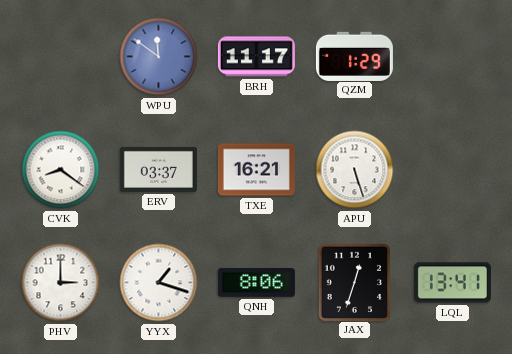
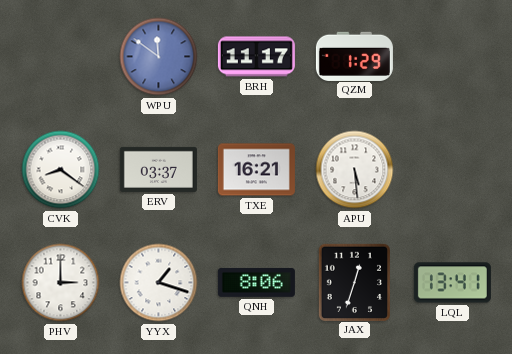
APU: 5:27 -> 5:29
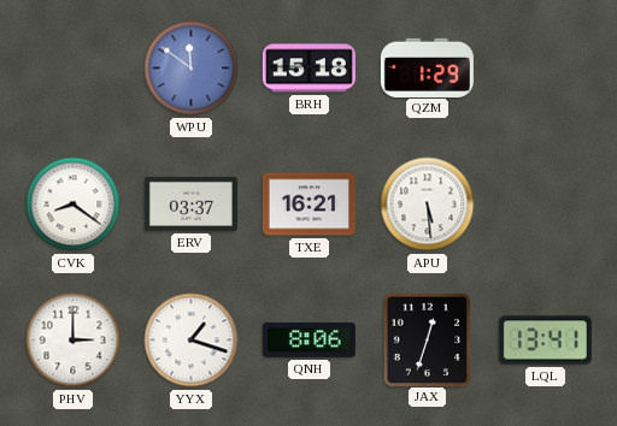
BRH: 11:17 -> 15:18
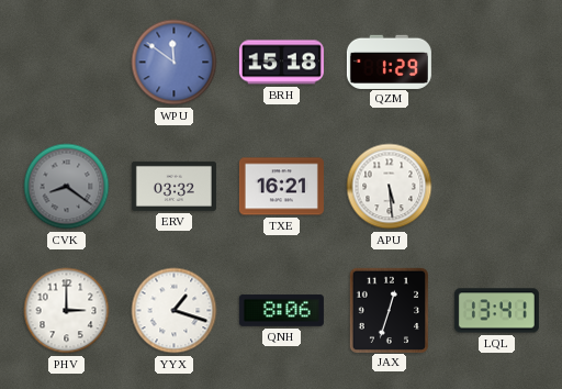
CVK dial: white -> grey
ERV: 03:37 -> 03:32
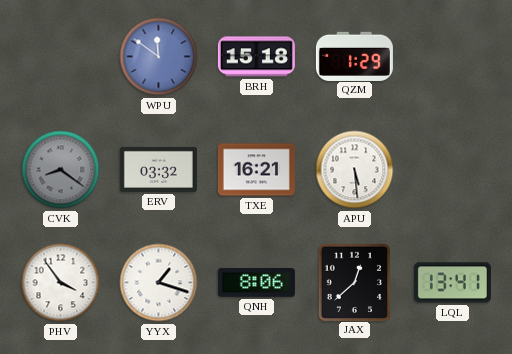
PHV: 3:00 -> 3:54
JAX: 12:33 -> 12:38
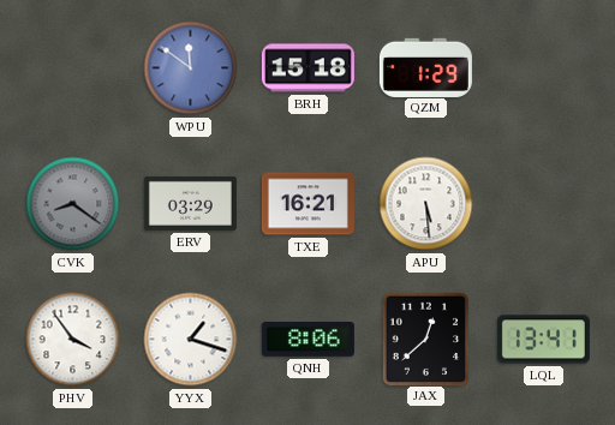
ERV: 03:32 -> 03:29
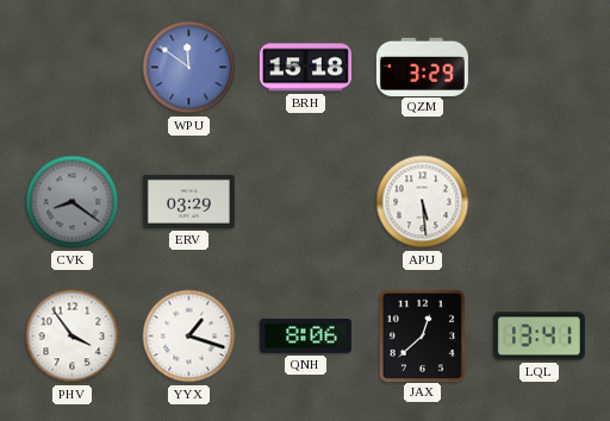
QZM: 1:29 -> 3:29
TXE: 16:21 -> none
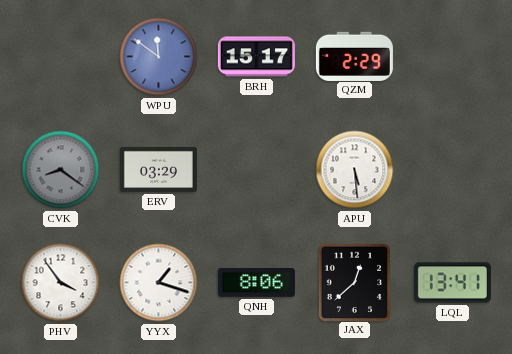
BRH: 15:18 -> 15:17
QZM: 3:29 -> 2:29
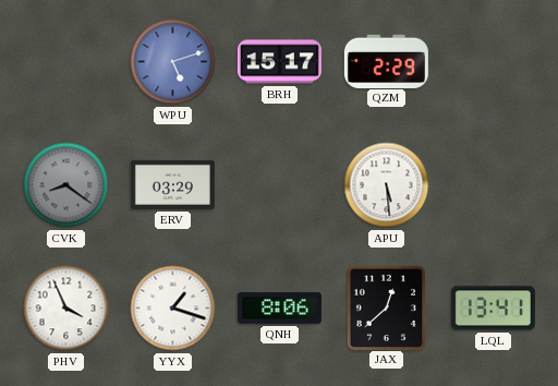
WPU: 11:51 -> 5:12
PHV: 3:54 -> 3:56
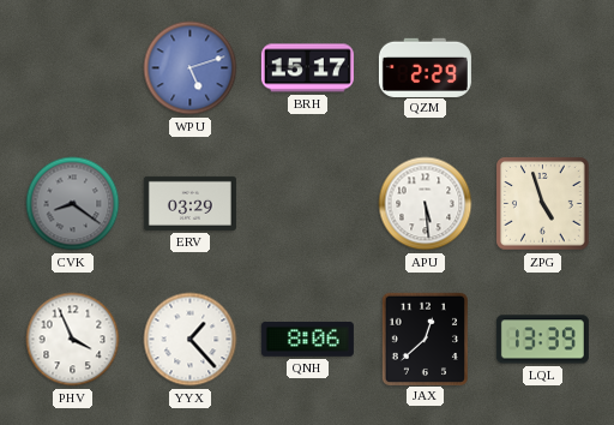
ZPG: none -> 4:57
YYX: 1:18 -> 1:23
LQL: 13:41 -> 13:39
